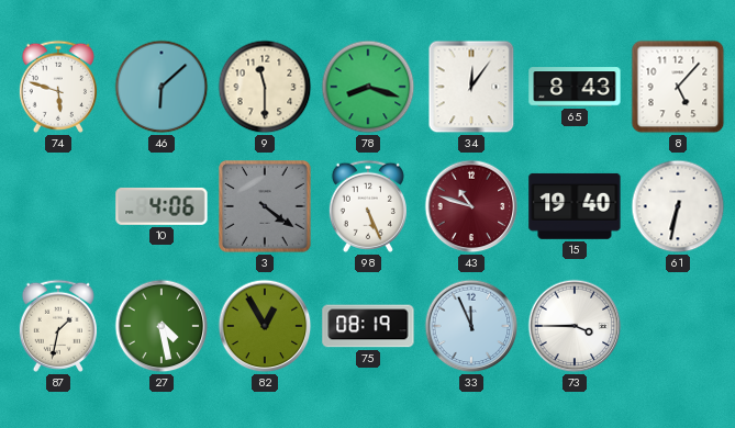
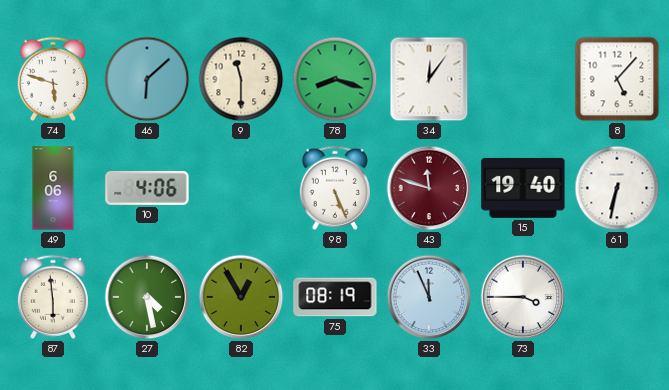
65: 8:43 -> none
49: none -> 6:06
3: 4:21 -> none
43: 10:48 -> 11:48
87: 1:32 -> 5:59
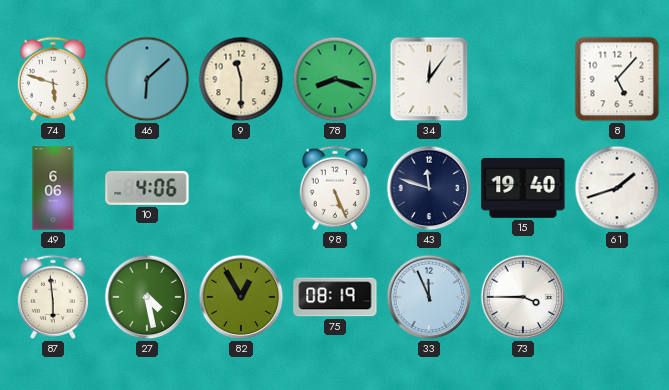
43 dial: burgundy -> navy
61: 6:32 -> 1:42
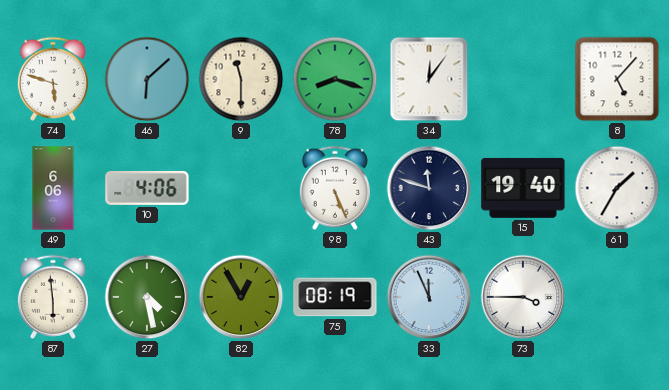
61: 1:42 -> 1:35
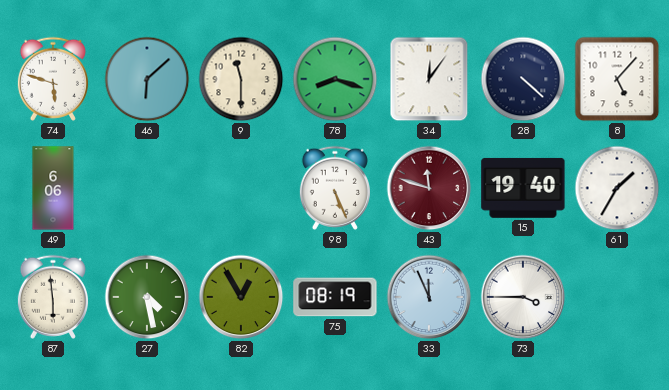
28: none -> 4:22
10: 4:06 -> none
43 dial: navy -> burgundy
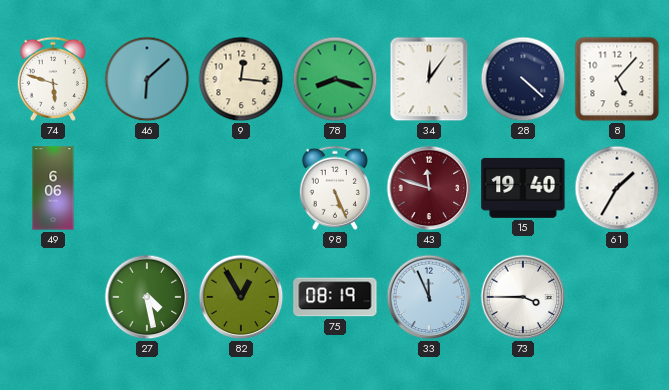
9: 11:30 -> 12:16
87: 5:59 -> none
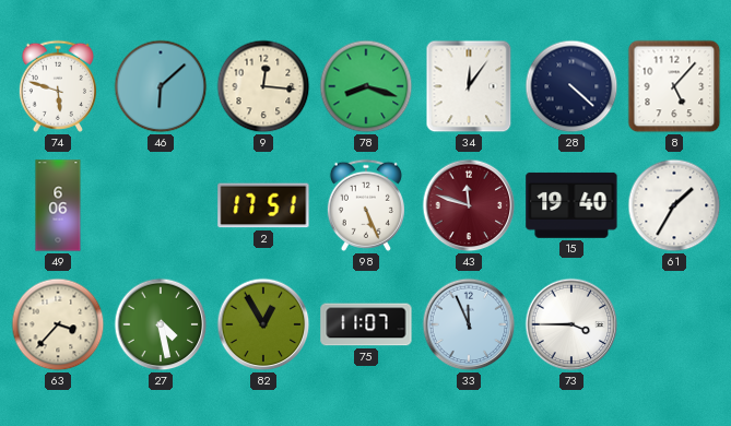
2: none -> 17:51
63: none -> 3:37
75: 08:19 -> 11:07
